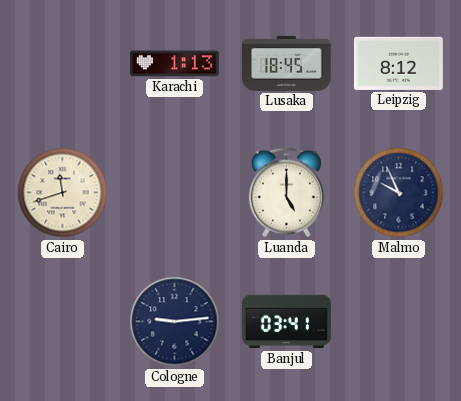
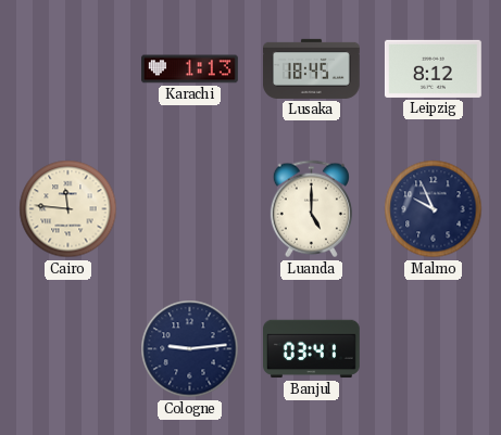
Cairo: 11:42 -> 11:46
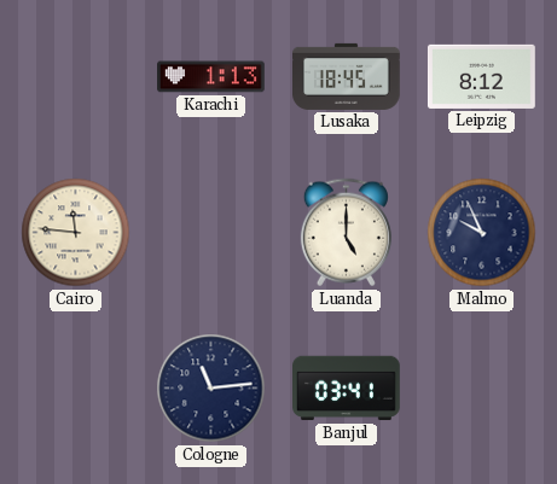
Cologne: 9:14 -> 11:14
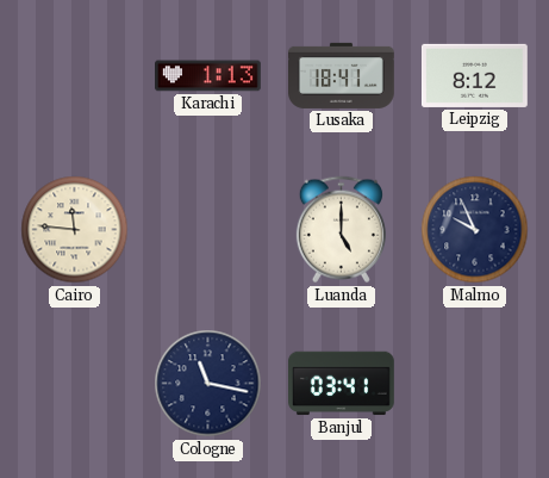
Lusaka: 18:45 -> 18:41
Cologne: 11:14 -> 11:17
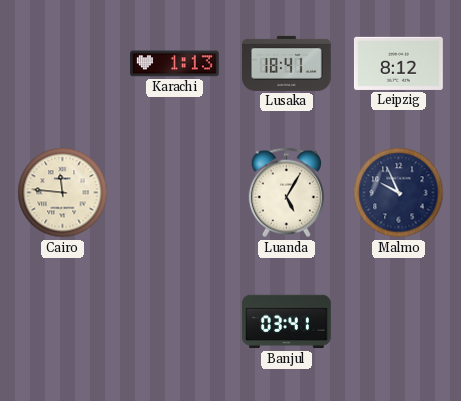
Luanda: 5:00 -> 5:05
Cologne: 11:17 -> none
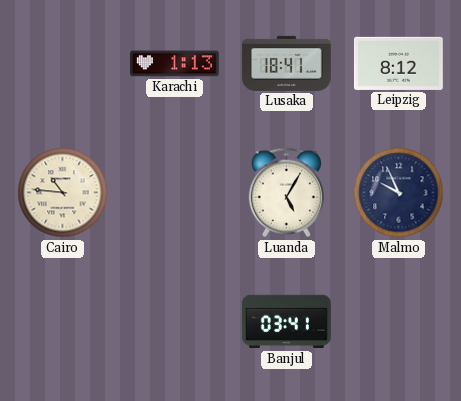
Cairo: 11:46 -> 10:46
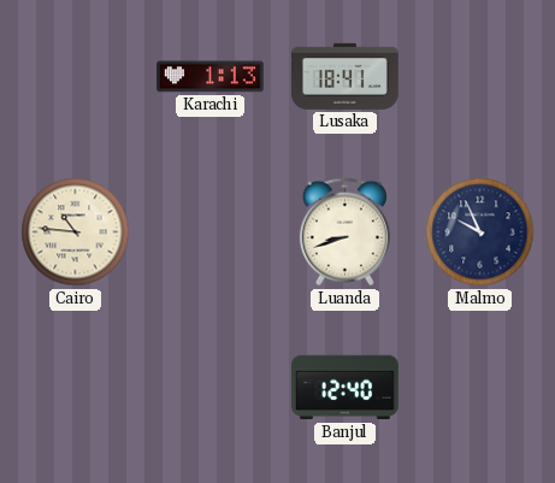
Leipzig: 8:12 -> none
Luanda: 5:05 -> 8:42
Banjul: 03:41 -> 12:40
